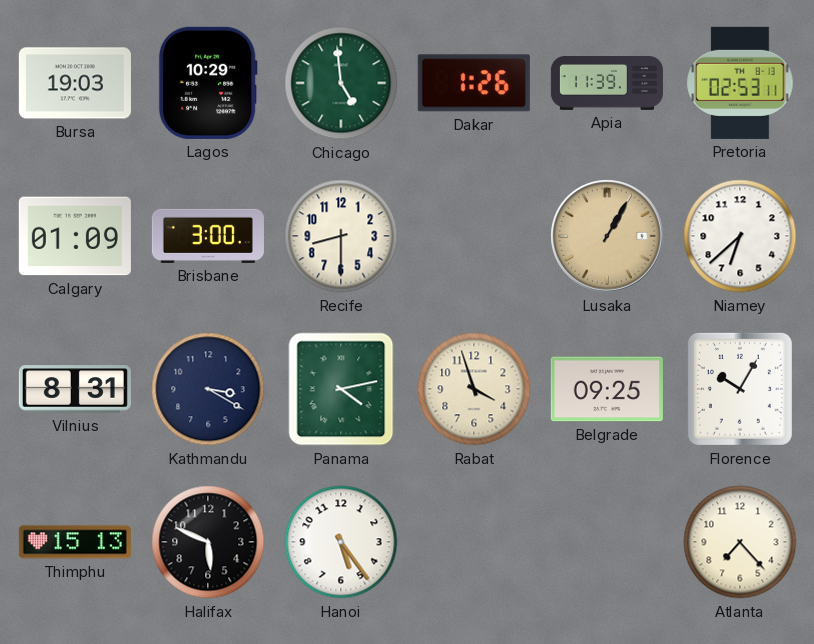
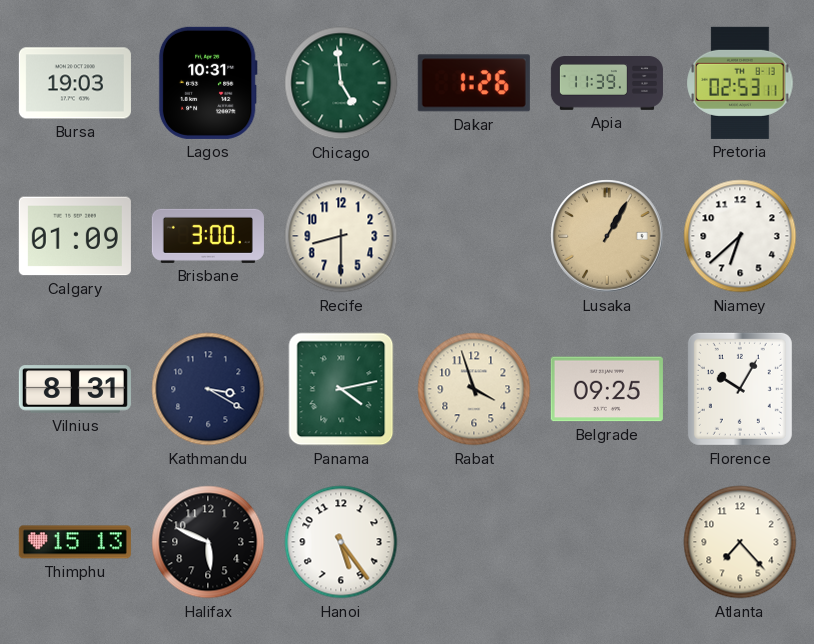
Lagos: 10:29 -> 10:31
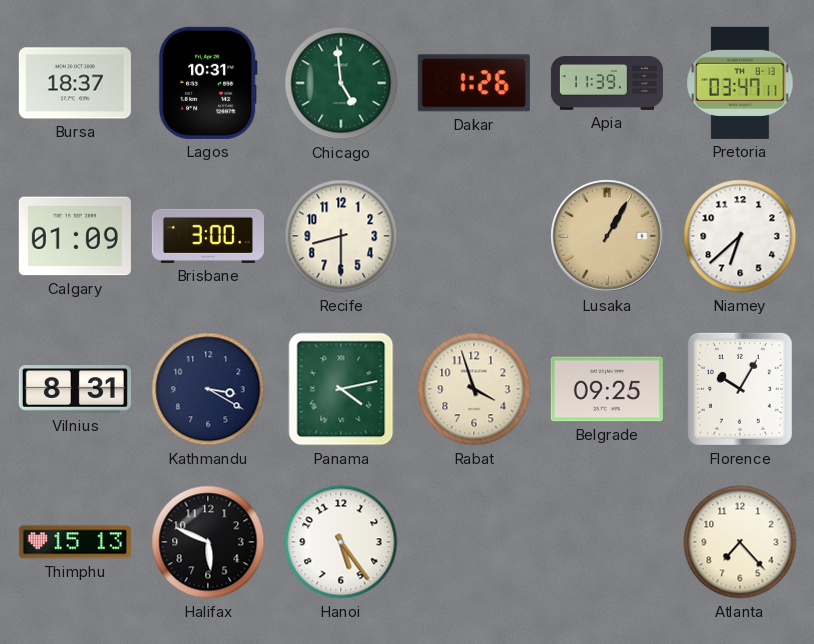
Bursa: 19:03 -> 18:37
Pretoria: 02:53 -> 03:47
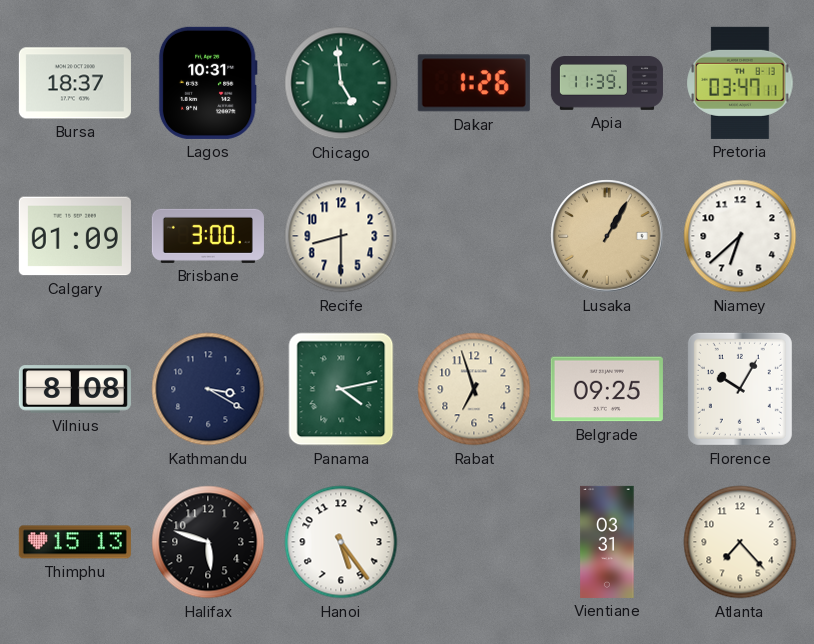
Vilnius: 8:31 -> 8:08
Rabat: 3:57 -> 6:57
Halifax: 5:49 -> 5:48
Vientiane: none -> 03:31
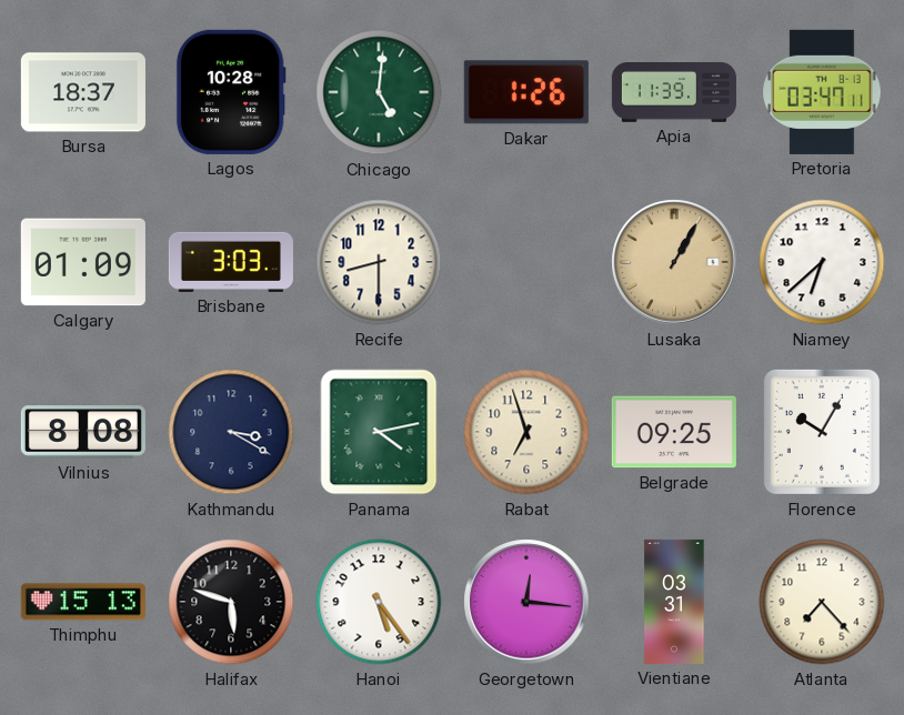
Lagos: 10:31 -> 10:28
Chicago: 4:59 -> 5:01
Brisbane: 3:00 -> 3:03
Georgetown: none -> 12:16
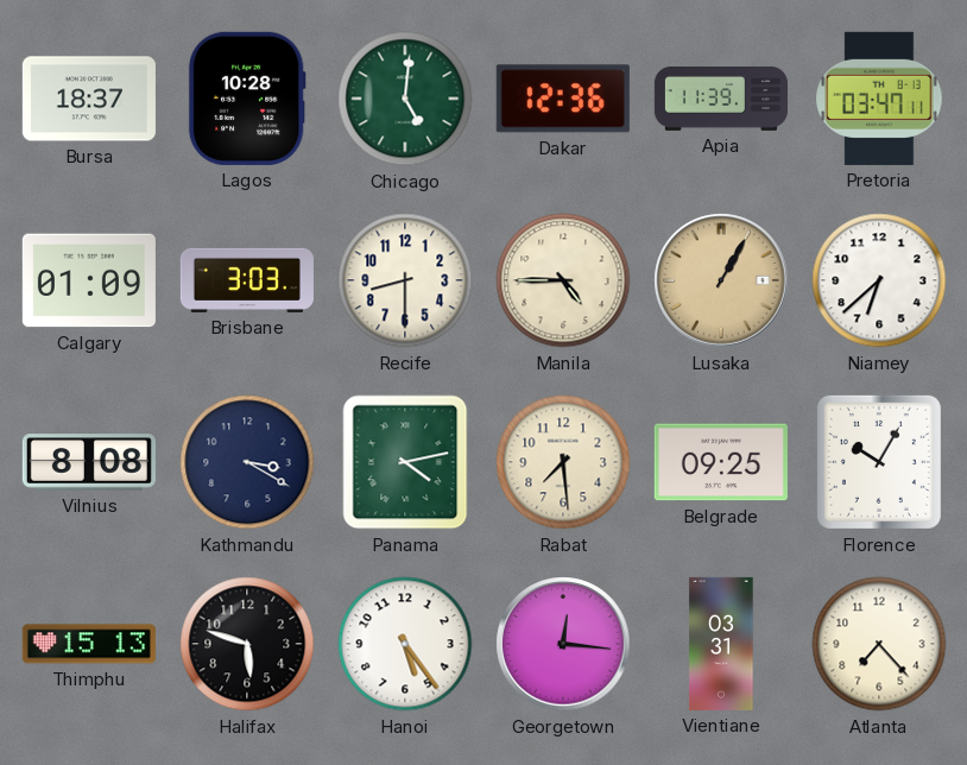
Dakar: 1:26 -> 12:36
Manila: none -> 4:45
Rabat: 6:57 -> 7:29
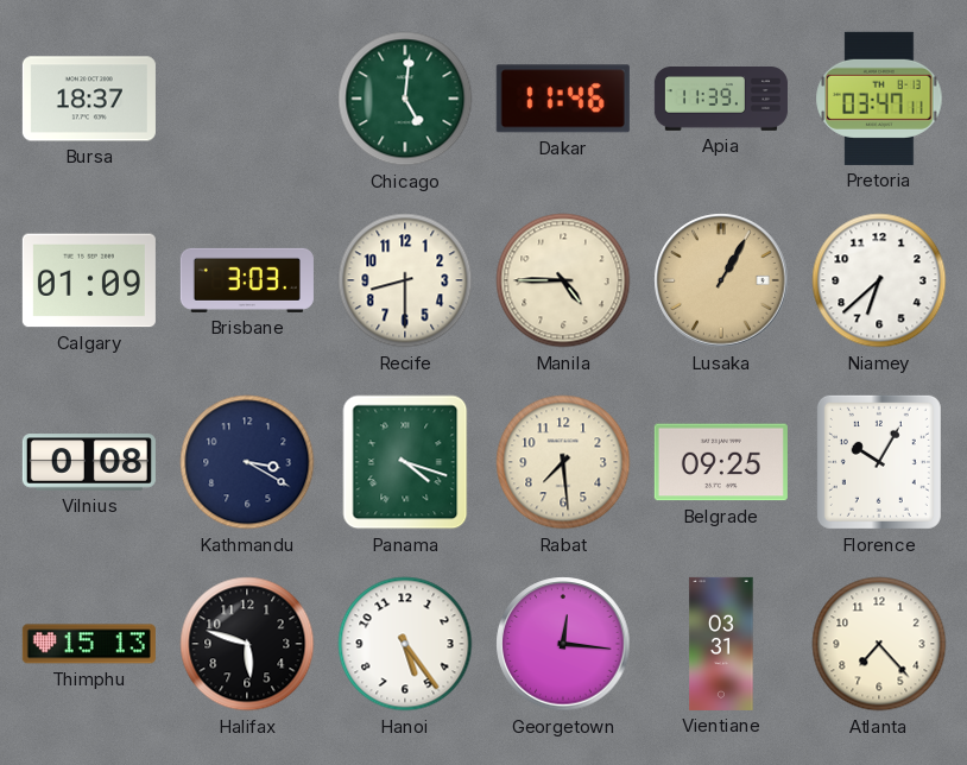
Lagos: 10:28 -> none
Dakar: 12:36 -> 11:46
Vilnius: 8:08 -> 0:08
Panama: 4:13 -> 4:18
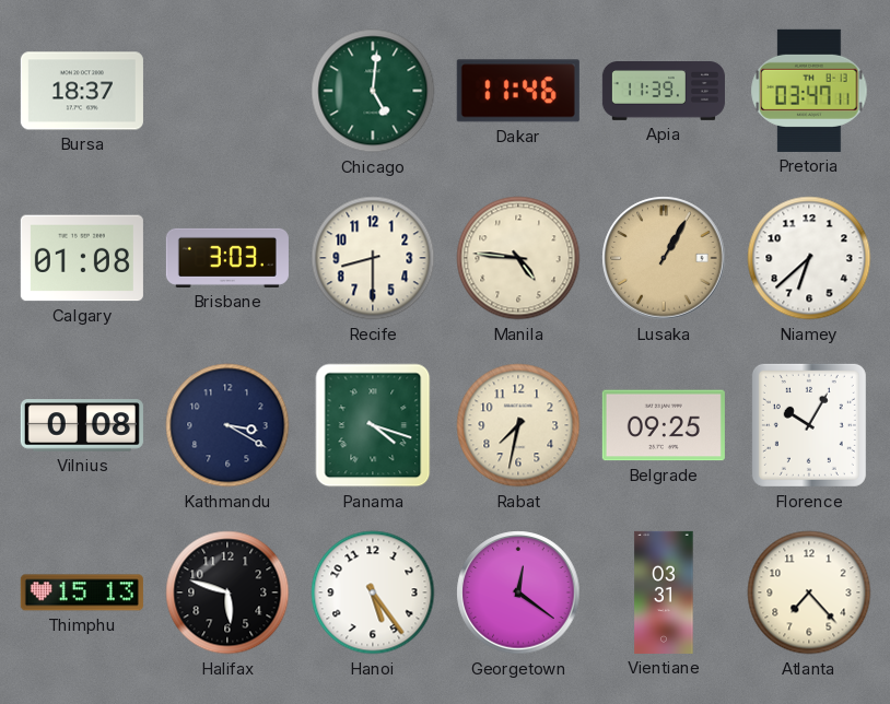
Calgary: 01:09 -> 01:08
Manila: 4:45 -> 4:46
Rabat: 7:29 -> 7:32
Georgetown: 12:16 -> 12:21
